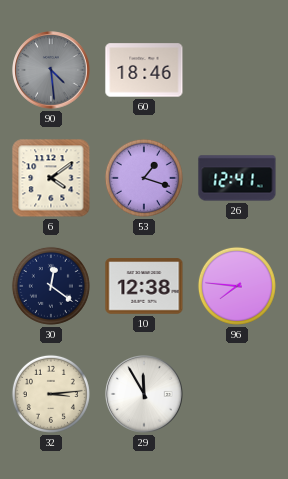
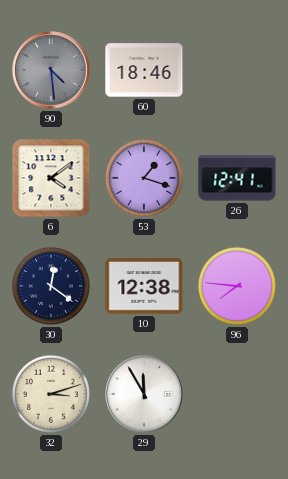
32: 3:14 -> 3:12
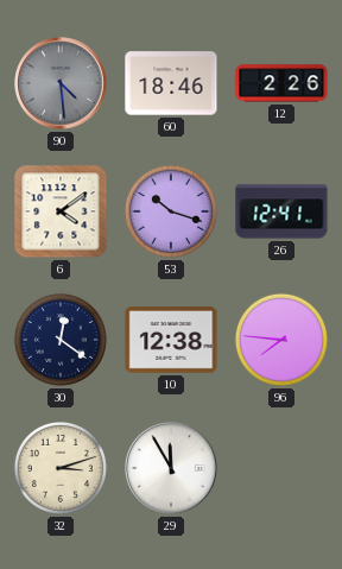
12: none -> 2:26
53: 1:18 -> 10:18
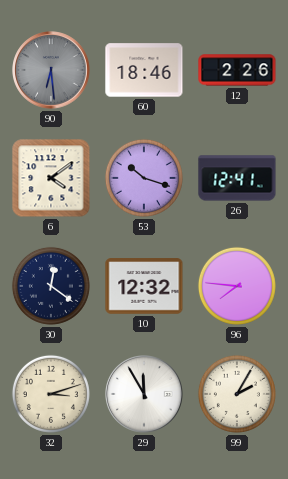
90: 4:29 -> 6:29
10: 12:38 -> 12:32
99: none -> 2:05
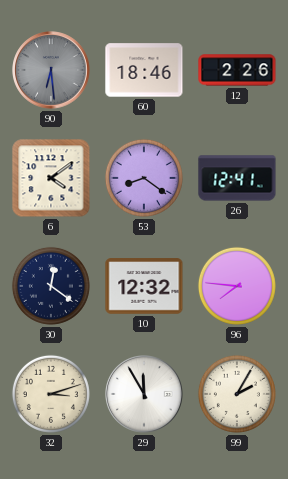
53: 10:18 -> 8:21
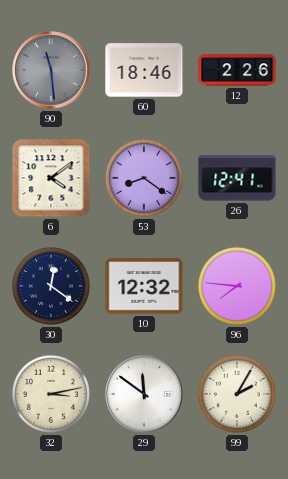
90: 6:29 -> 11:29
32: 3:12 -> 3:13
29: 11:55 -> 11:51
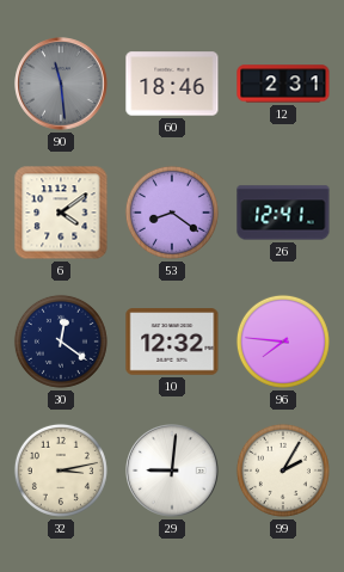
12: 2:26 -> 2:31
29: 11:51 -> 9:01
